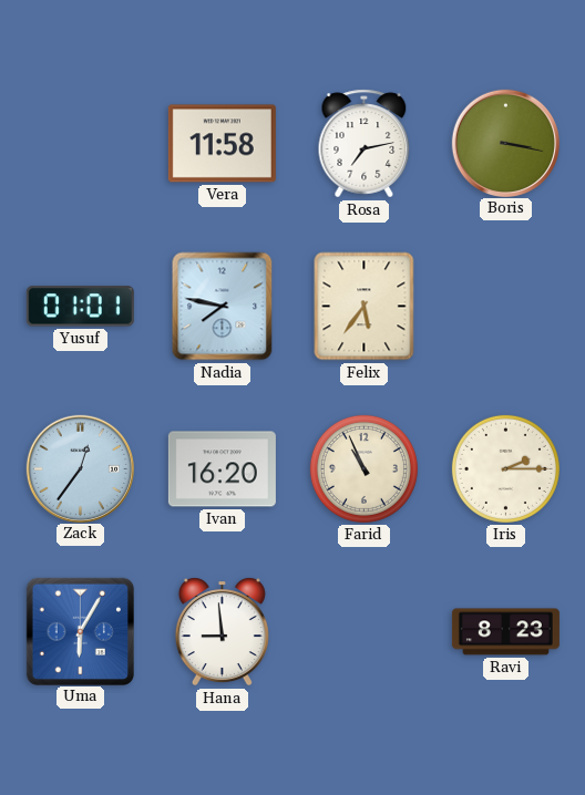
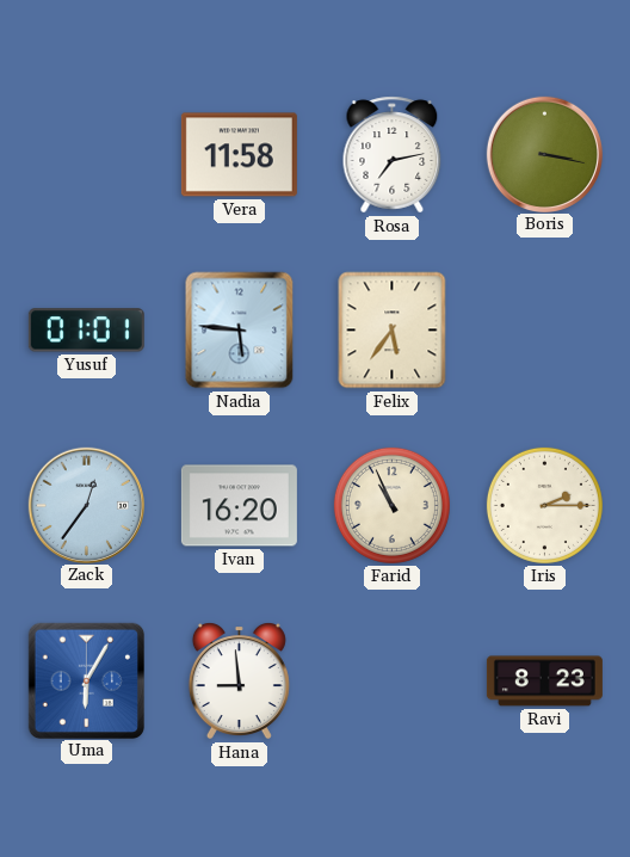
Nadia: 7:47 -> 5:46
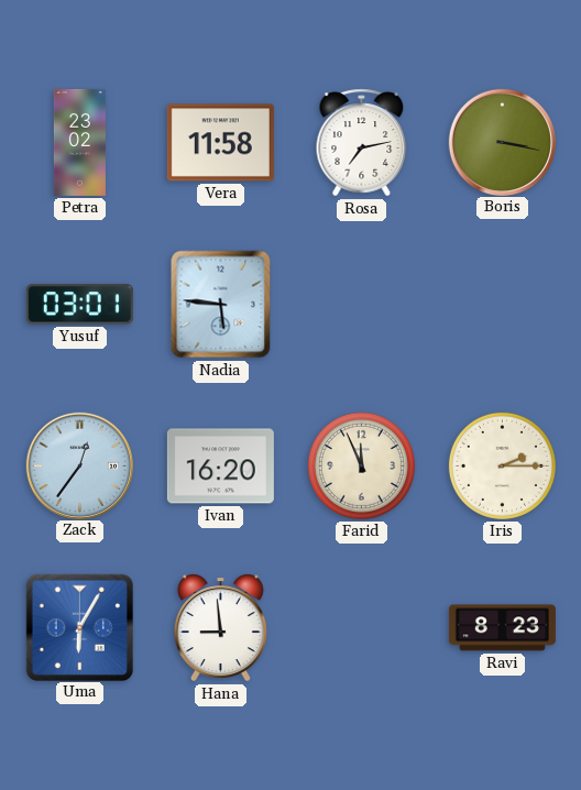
Petra: none -> 23:02
Yusuf: 01:01 -> 03:01
Felix: 5:36 -> none
Farid: 10:56 -> 11:56
